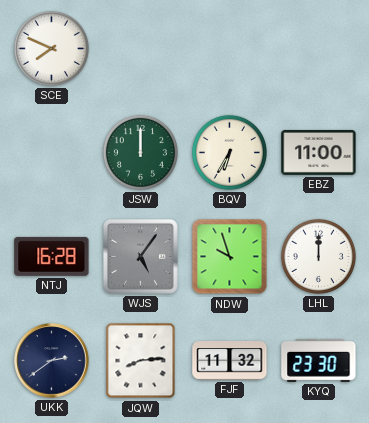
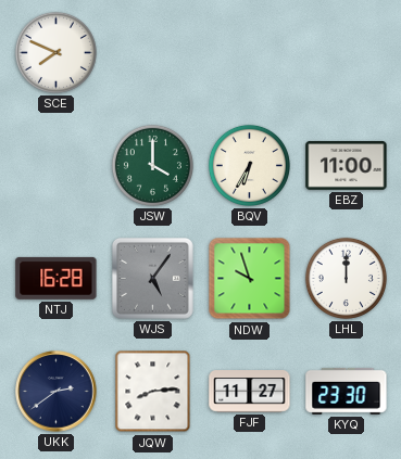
JSW: 12:00 -> 4:00
FJF: 11:32 -> 11:27
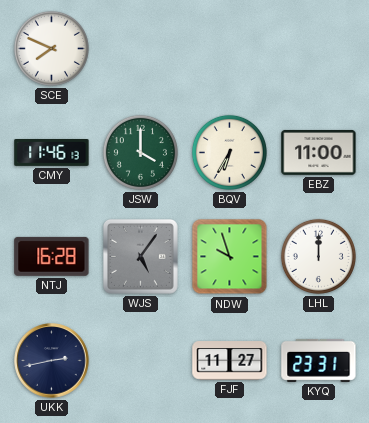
CMY: none -> 11:46
UKK: 2:39 -> 2:43
JQW: 8:14 -> none
KYQ: 23:30 -> 23:31
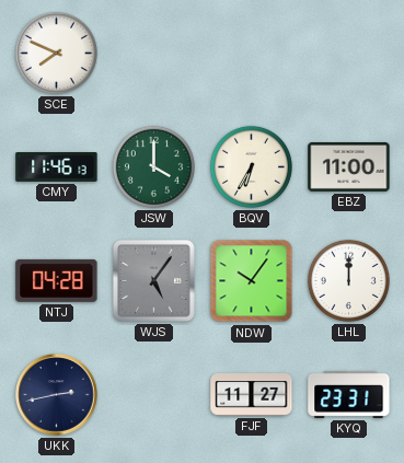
NTJ: 16:28 -> 04:28
NDW: 9:57 -> 10:06
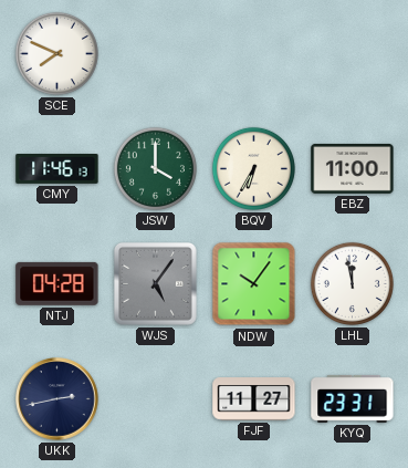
LHL: 12:00 -> 11:58
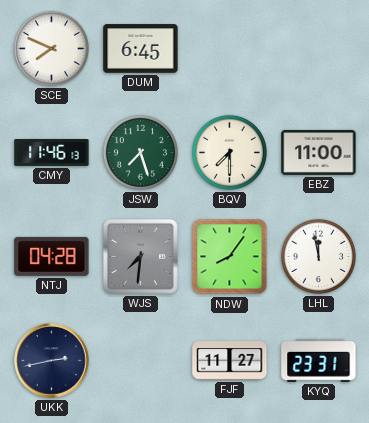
DUM: none -> 6:45
JSW: 4:00 -> 7:27
BQV: 6:35 -> 7:30
WJS: 5:06 -> 7:31
NDW: 10:06 -> 8:06
